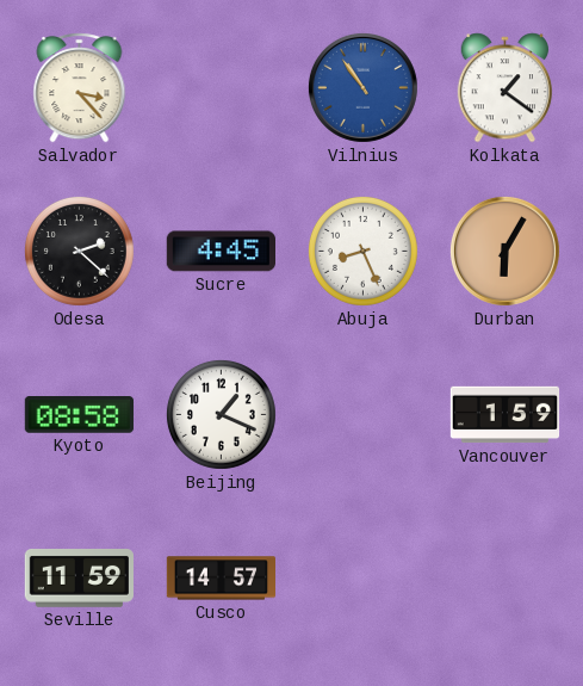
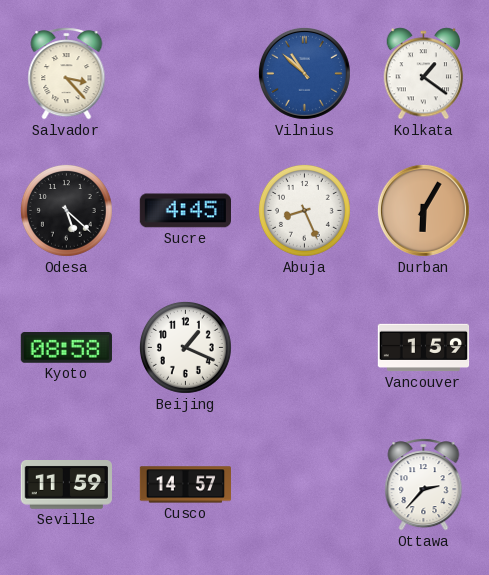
Vilnius: 10:54 -> 10:52
Odesa: 2:22 -> 5:22
Ottawa: none -> 2:37
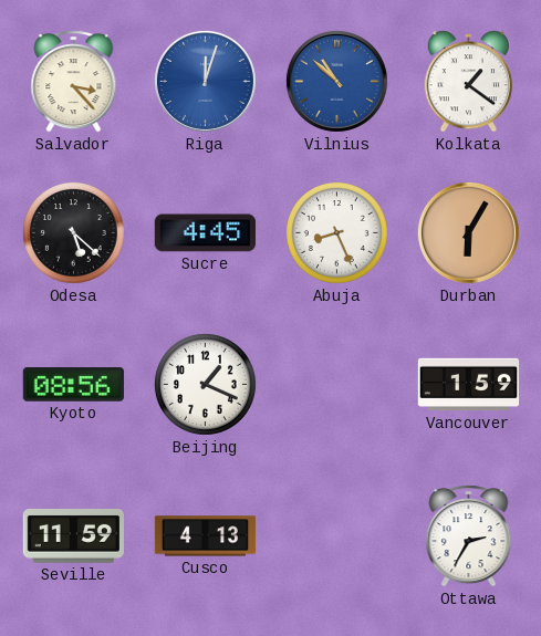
Riga: none -> 12:03
Kyoto: 08:58 -> 08:56
Cusco: 14:57 -> 4:13
Ottawa: 2:37 -> 2:35
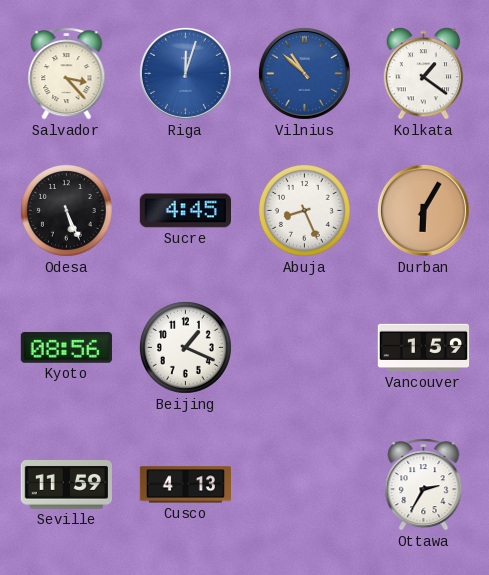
Odesa: 5:22 -> 5:26
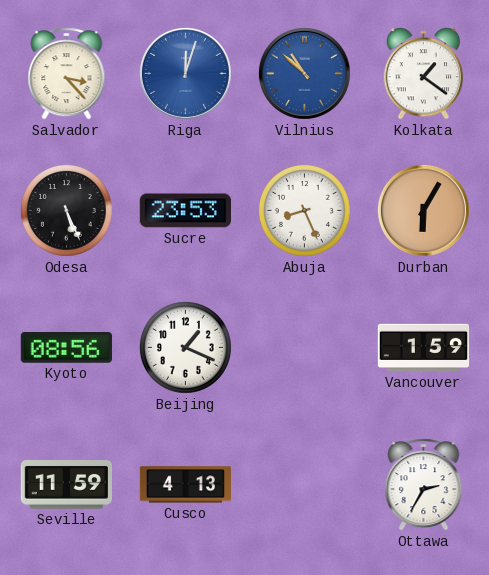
Sucre: 4:45 -> 23:53
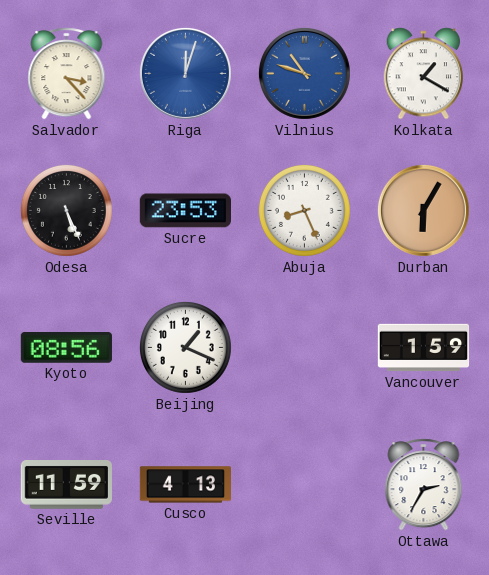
Vilnius: 10:52 -> 10:48
Kolkata: 1:21 -> 1:20
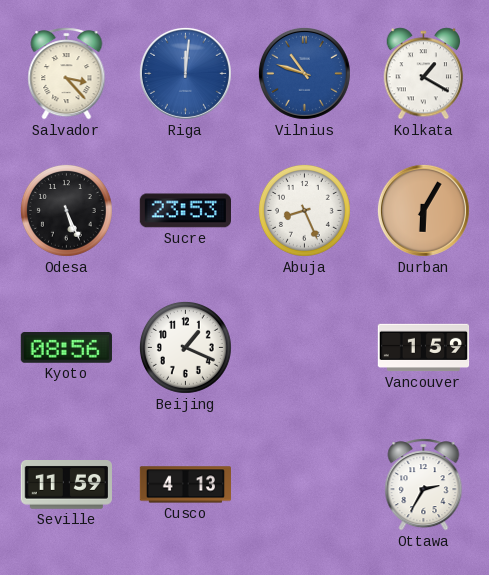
Riga: 12:03 -> 12:01
